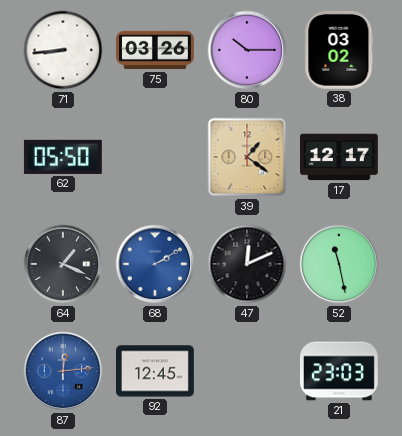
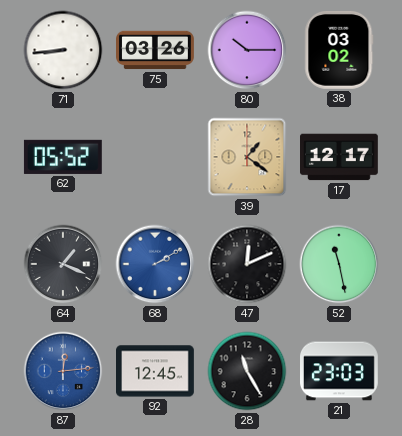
62: 05:50 -> 05:52
28: none -> 11:25
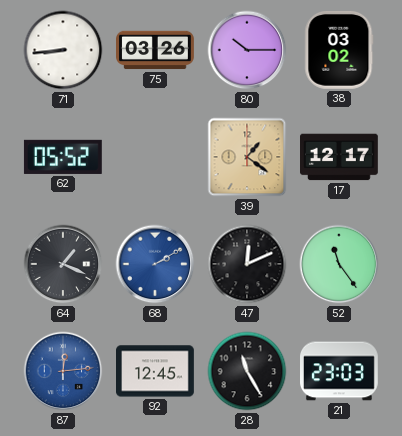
52: 11:28 -> 11:24
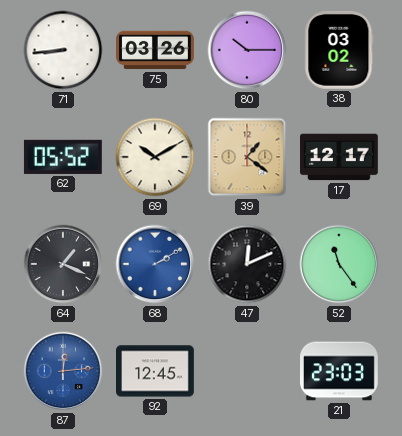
69: none -> 10:10
28: 11:25 -> none
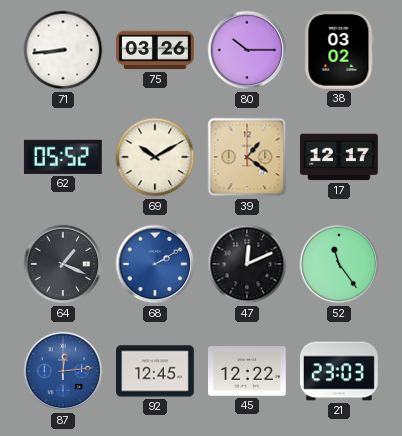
45: none -> 12:22
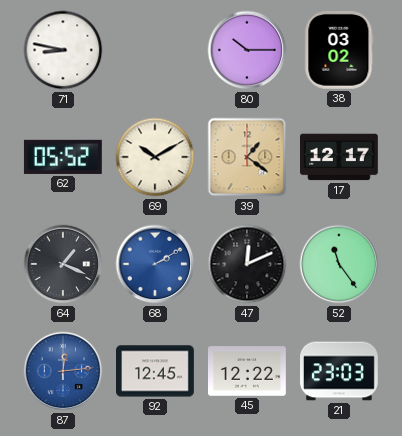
71: 8:44 -> 8:47
75: 03:26 -> none
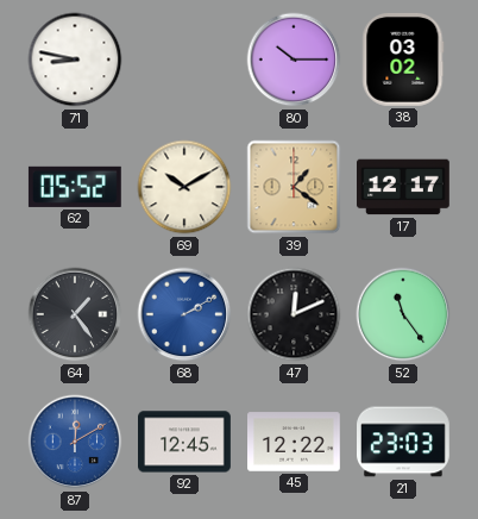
64: 1:19 -> 1:24
87: 12:14 -> 12:10
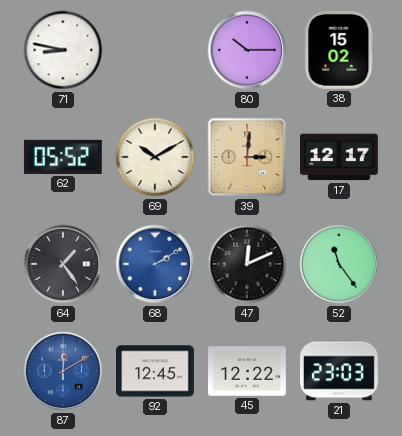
38: 03:02 -> 15:02
39: 1:21 -> 3:01
